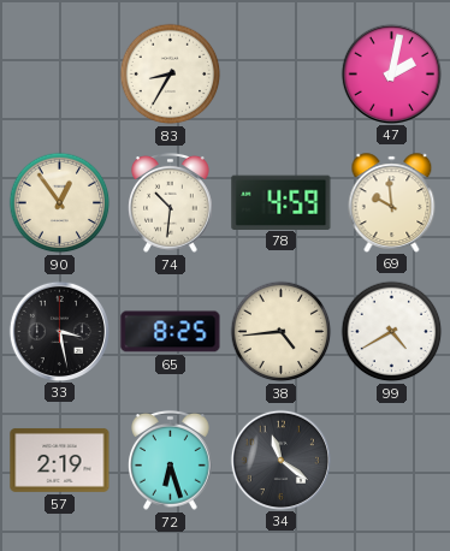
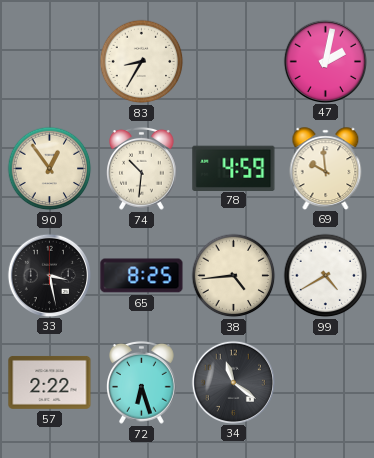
57: 2:19 -> 2:22
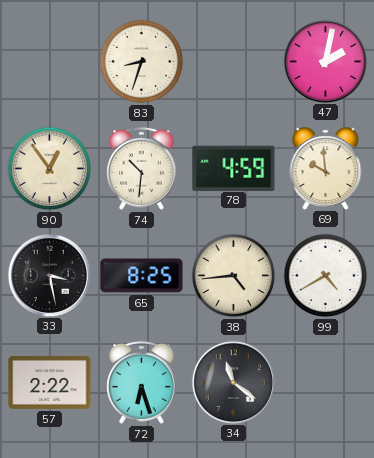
83: 8:35 -> 8:33
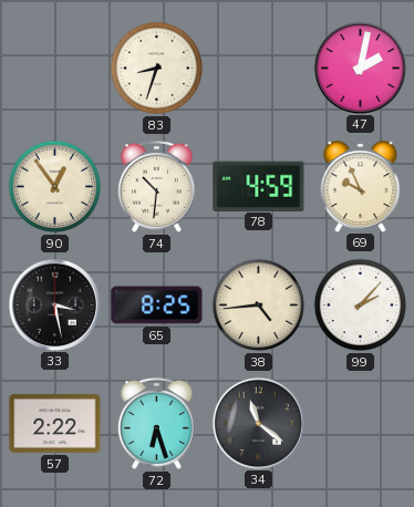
69: 9:59 -> 9:56
99: 4:40 -> 2:07
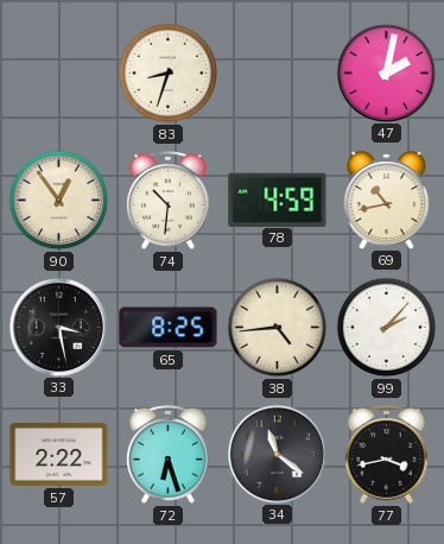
69: 9:56 -> 10:43
77: none -> 3:43
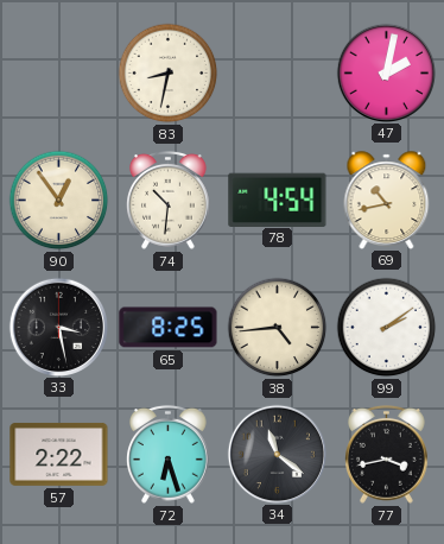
83: 8:33 -> 8:32
78: 4:59 -> 4:54
99: 2:07 -> 2:09
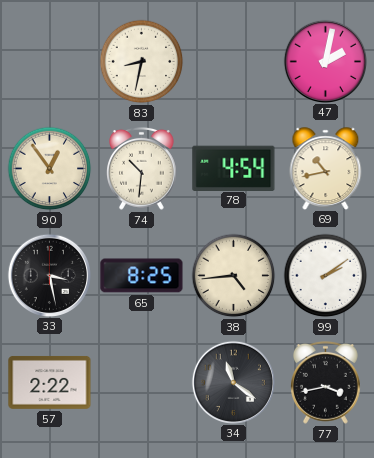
72: 6:27 -> none
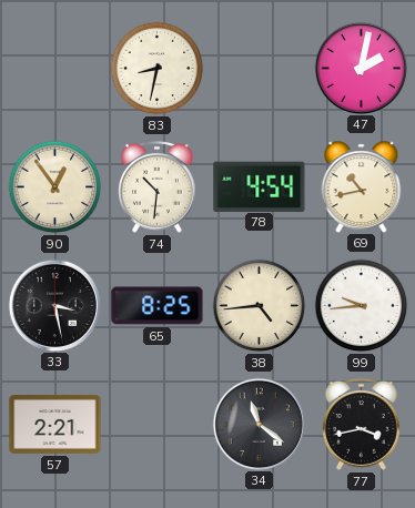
99: 2:09 -> 9:44
57: 2:22 -> 2:21
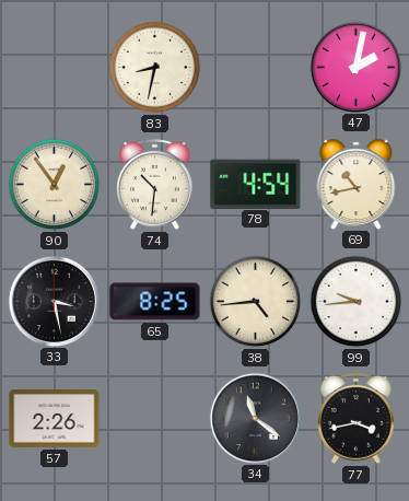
57: 2:21 -> 2:26
